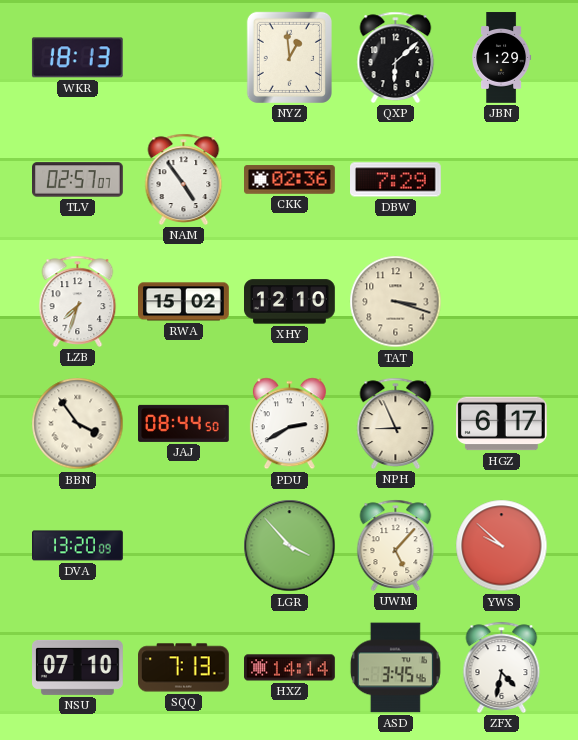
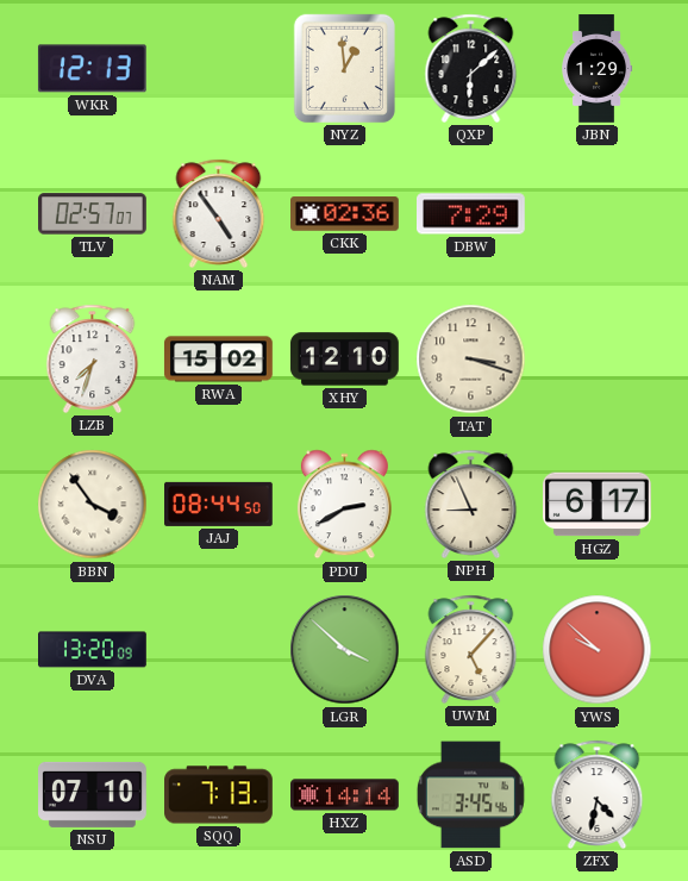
WKR: 18:13 -> 12:13
LGR: 3:53 -> 3:52
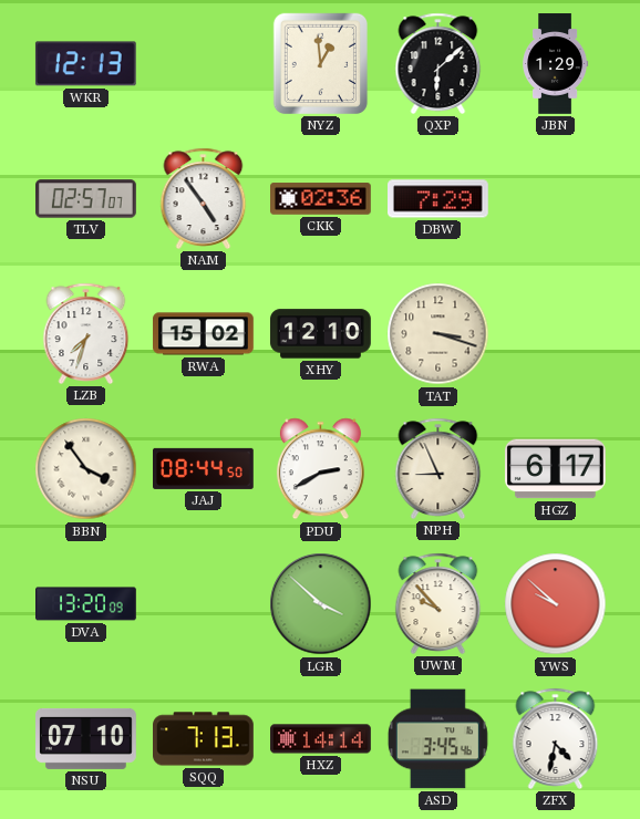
UWM: 5:07 -> 9:53
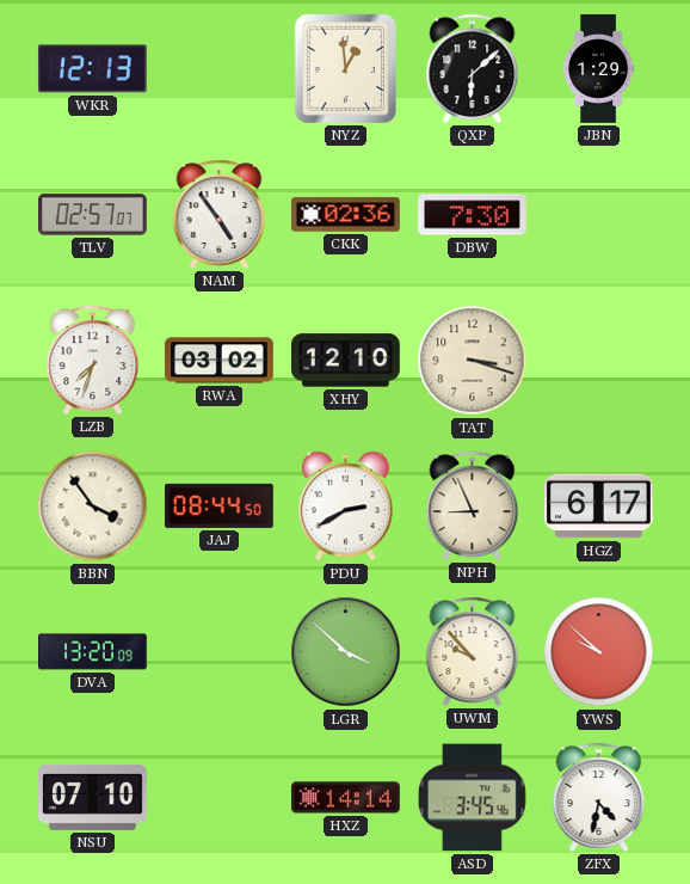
DBW: 7:29 -> 7:30
RWA: 15:02 -> 03:02
SQQ: 7:13 -> none
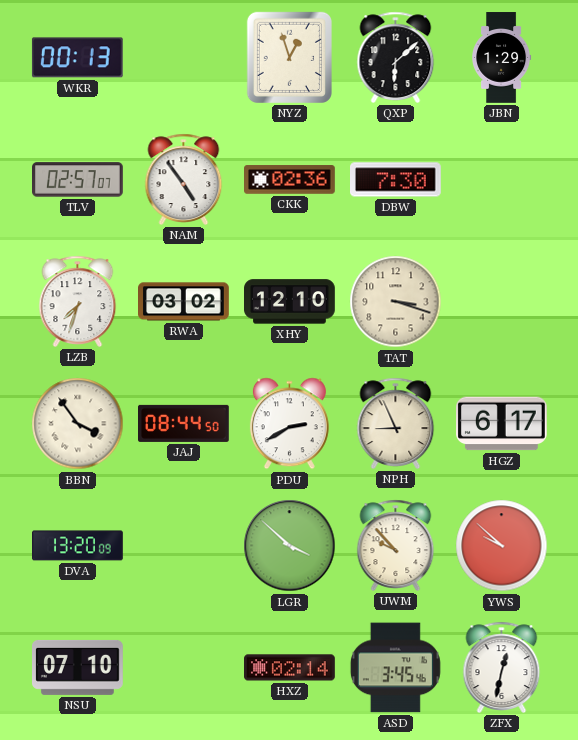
WKR: 12:13 -> 00:13
NYZ: 12:59 -> 12:57
HXZ: 14:14 -> 02:14
ZFX: 4:32 -> 12:32
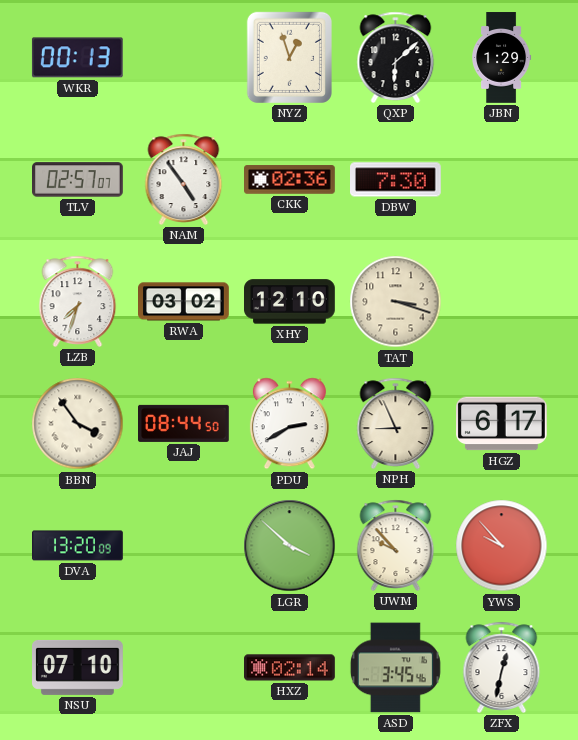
YWS: 9:52 -> 9:53
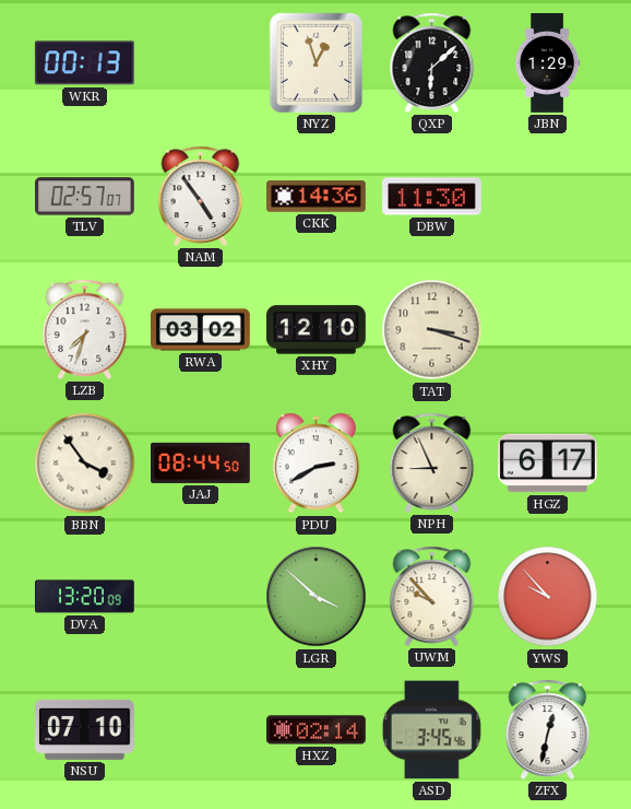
CKK: 02:36 -> 14:36
DBW: 7:30 -> 11:30
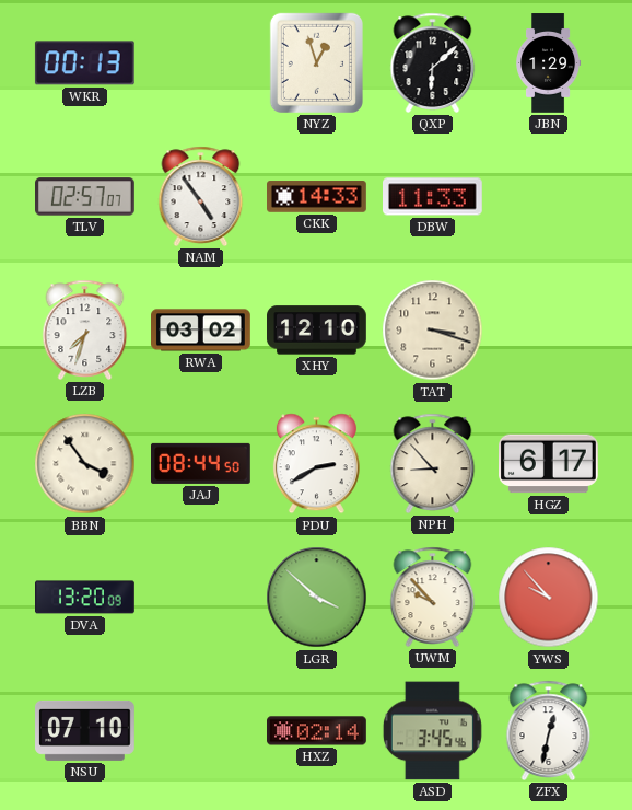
CKK: 14:36 -> 14:33
DBW: 11:30 -> 11:33
NPH: 8:56 -> 8:53
